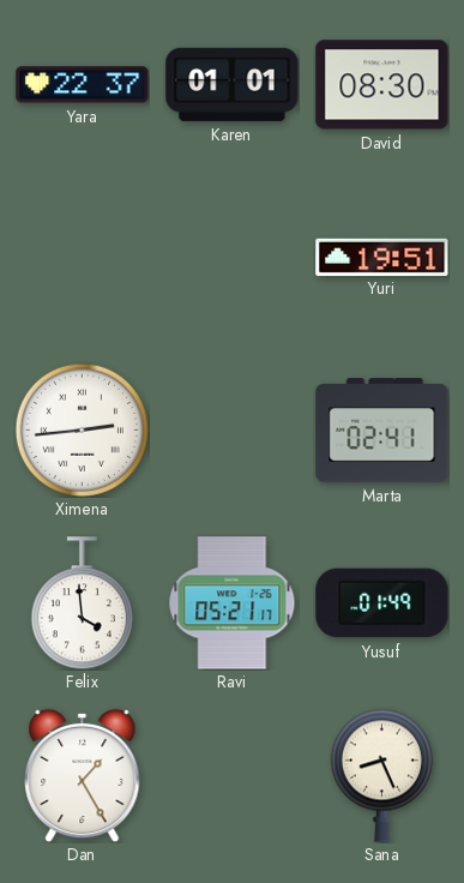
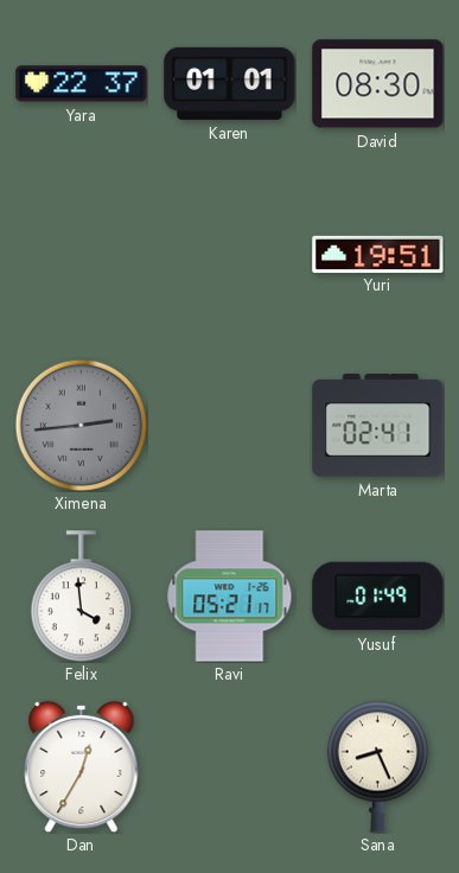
Ximena dial: white -> grey
Dan: 1:25 -> 12:35
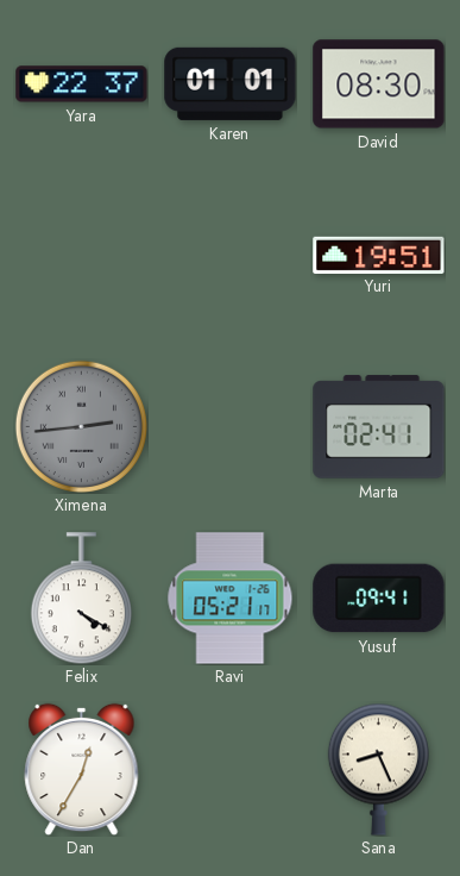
Felix: 3:59 -> 4:20
Yusuf: 01:49 -> 09:41
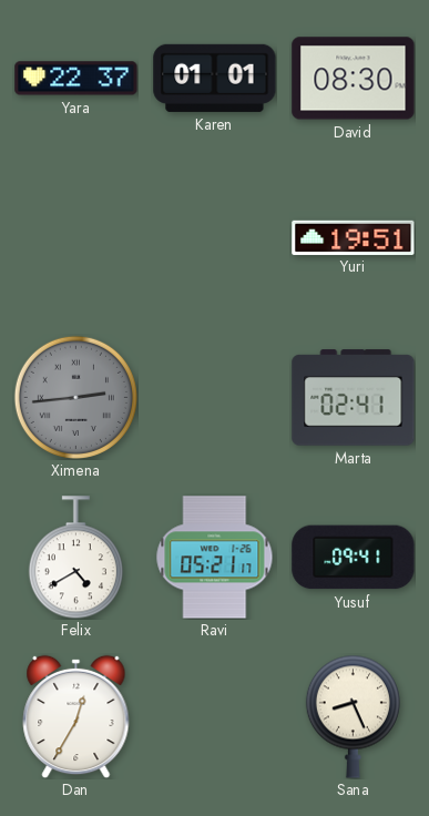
Felix: 4:20 -> 4:40
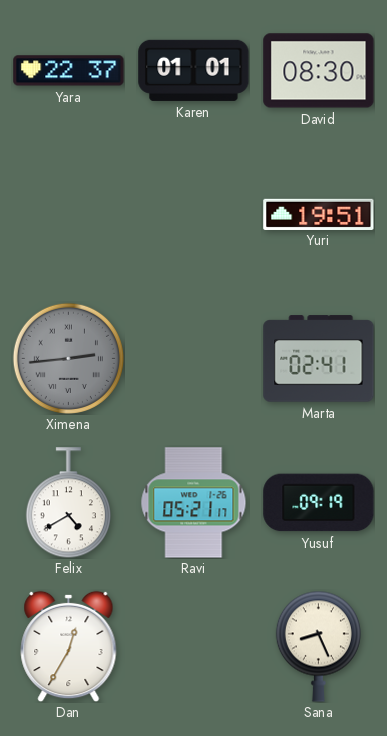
Yusuf: 09:41 -> 09:19
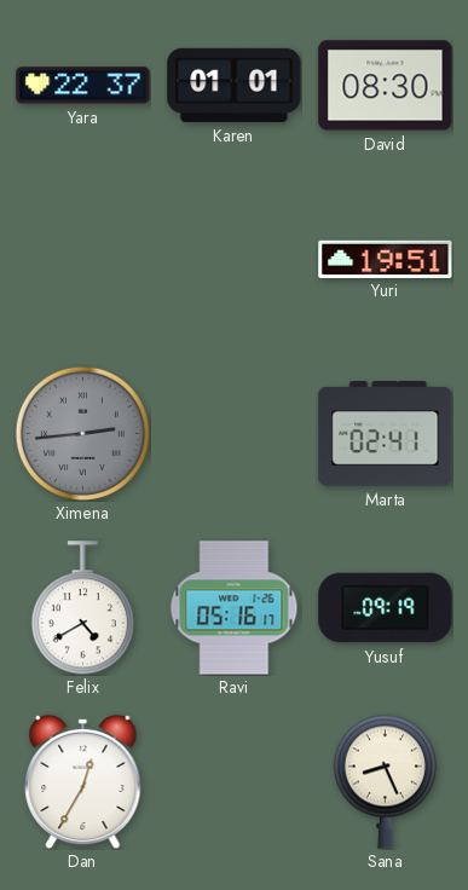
Ravi: 05:21 -> 05:16
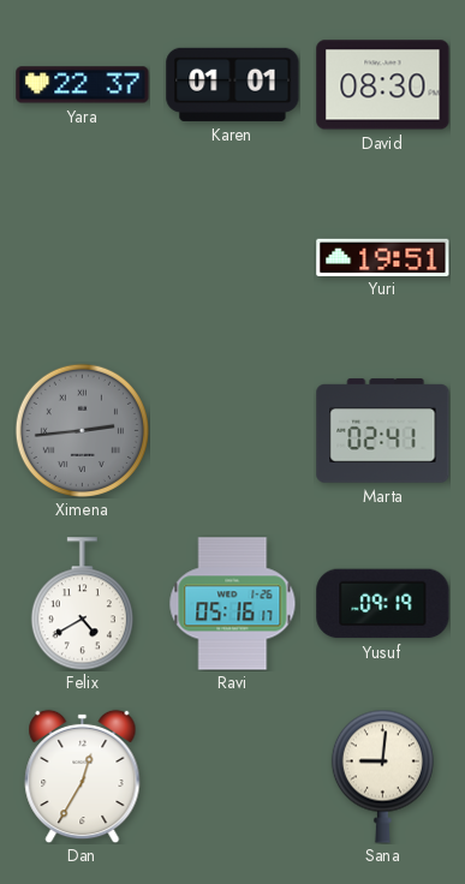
Sana: 8:26 -> 9:01
